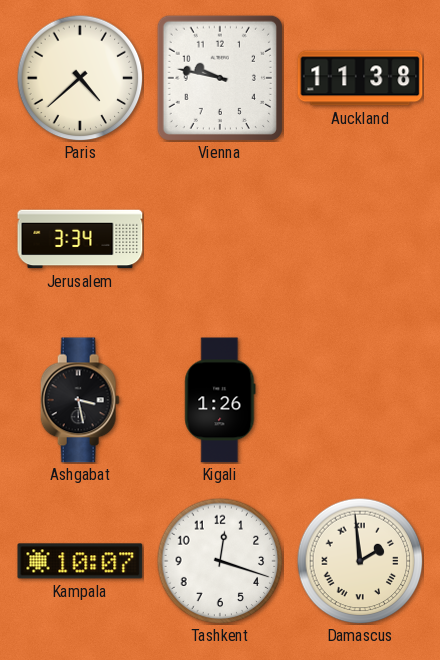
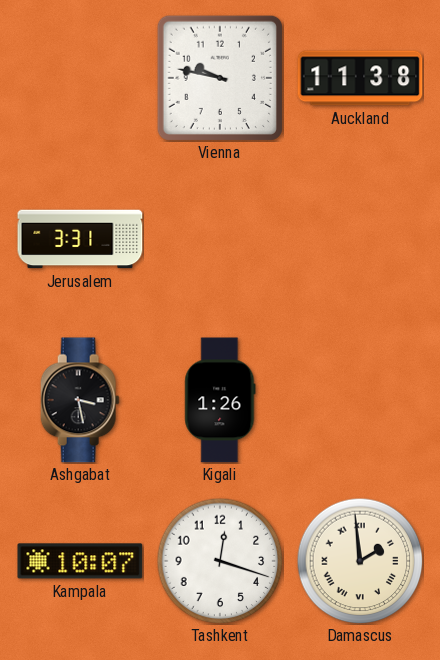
Paris: 4:38 -> none
Jerusalem: 3:34 -> 3:31
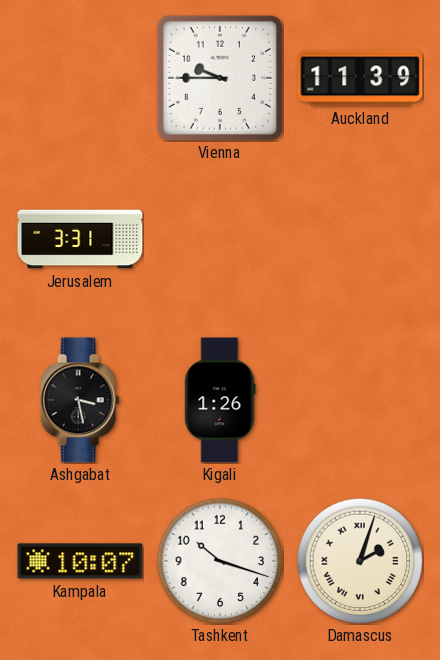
Vienna: 9:47 -> 9:45
Auckland: 11:38 -> 11:39
Tashkent: 12:18 -> 10:18
Damascus: 1:59 -> 2:03
